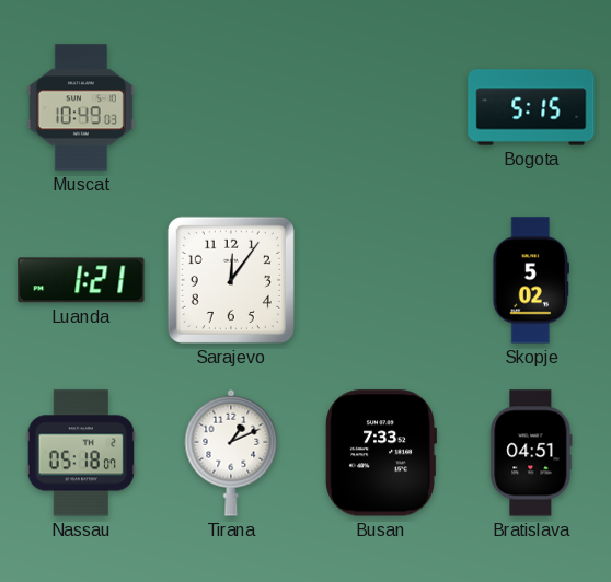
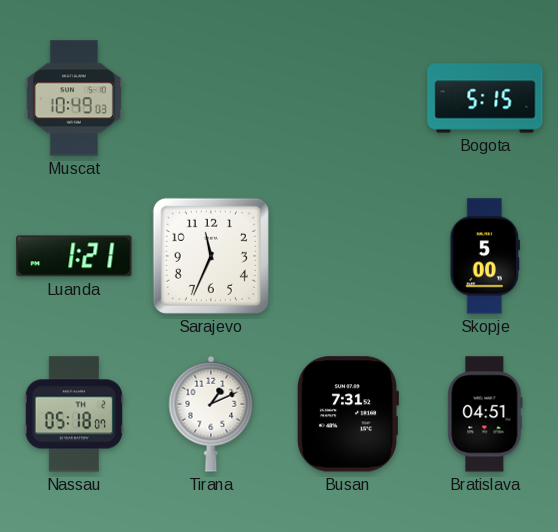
Sarajevo: 12:06 -> 11:34
Skopje: 5:02 -> 5:00
Busan: 7:33 -> 7:31
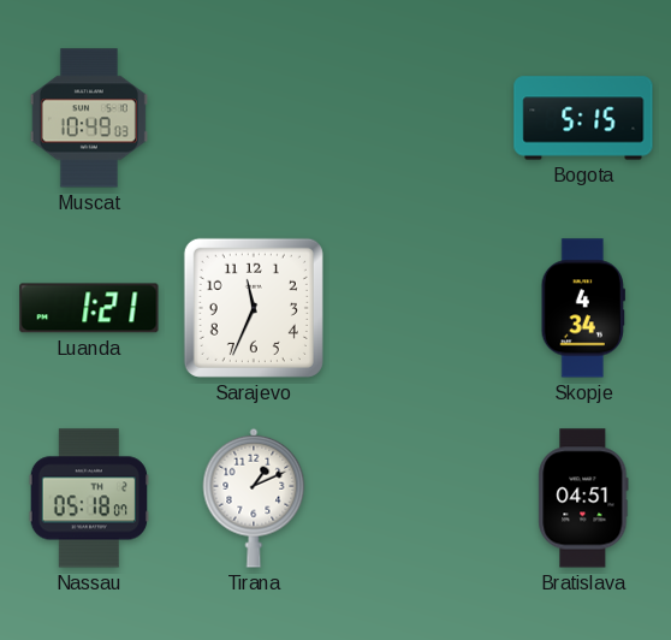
Skopje: 5:00 -> 4:34
Busan: 7:31 -> none
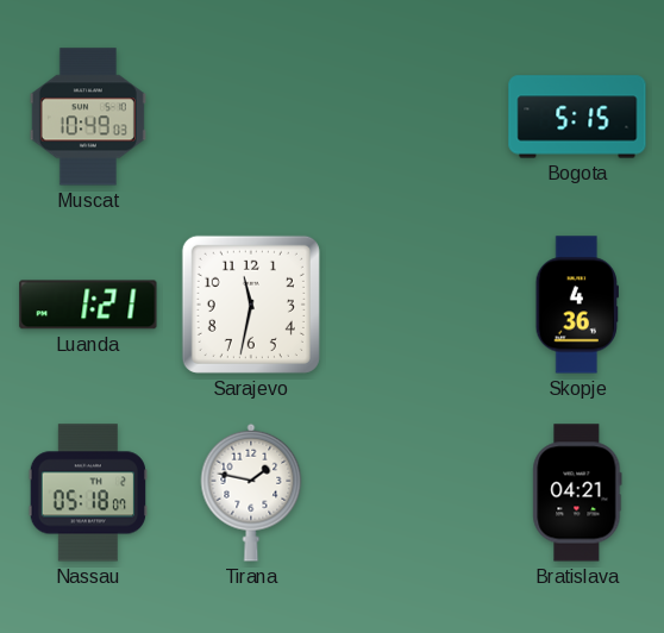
Sarajevo: 11:34 -> 11:32
Skopje: 4:34 -> 4:36
Tirana: 1:11 -> 1:47
Bratislava: 04:51 -> 04:21
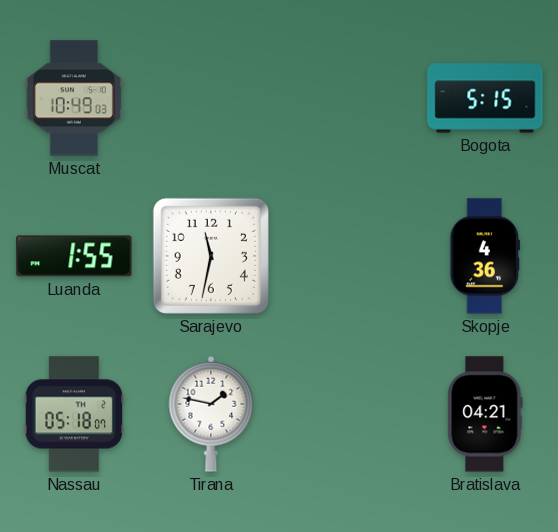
Luanda: 1:21 -> 1:55
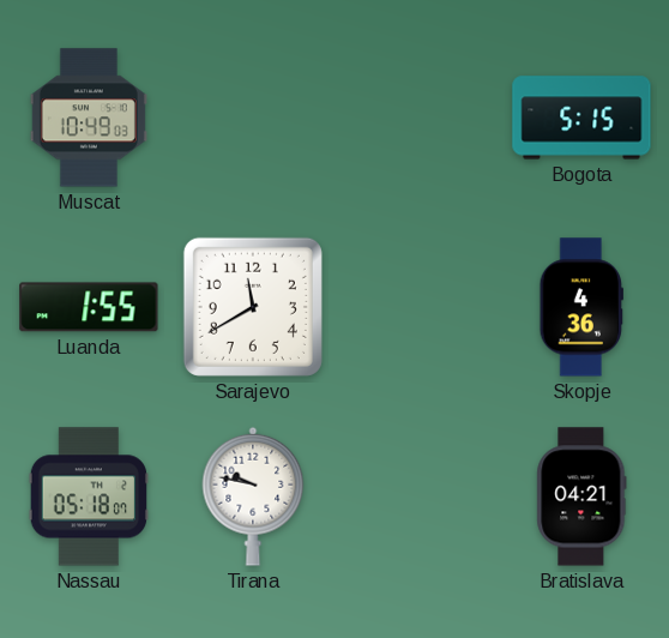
Sarajevo: 11:32 -> 11:40
Tirana: 1:47 -> 9:47
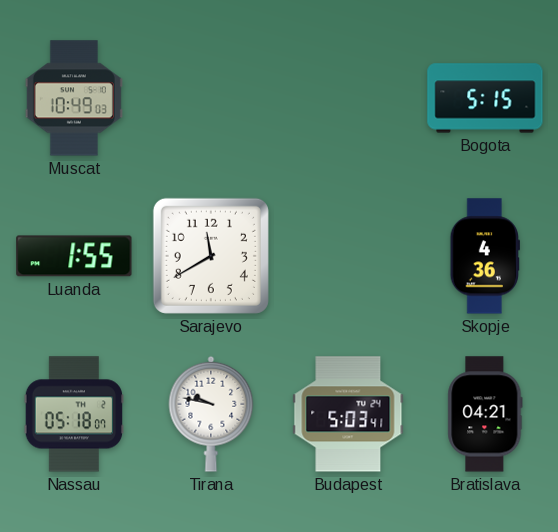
Budapest: none -> 5:03
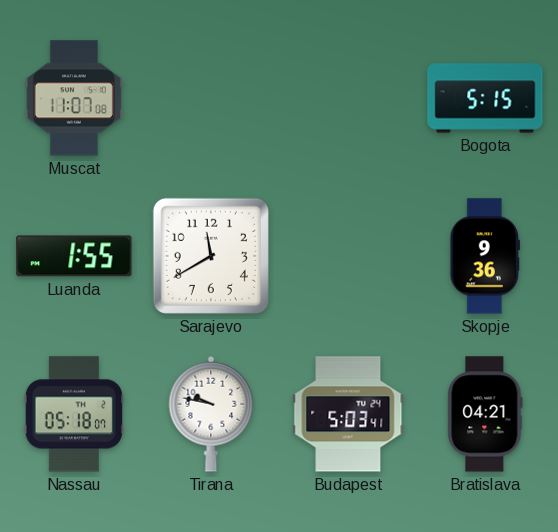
Muscat: 10:49 -> 11:07
Skopje: 4:36 -> 9:36
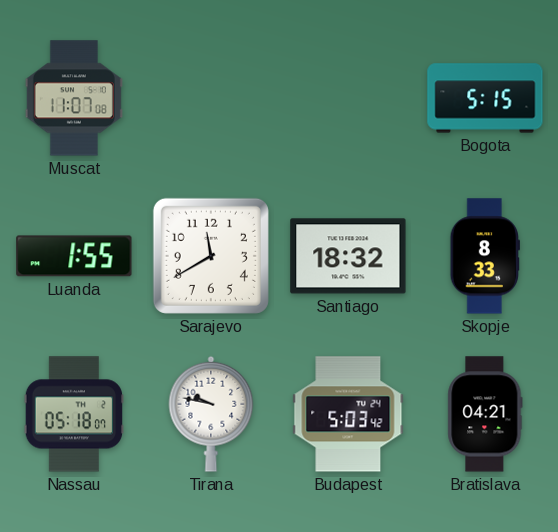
Santiago: none -> 18:32
Skopje: 9:36 -> 8:33
Budapest: 5:03:41 -> 5:03:42
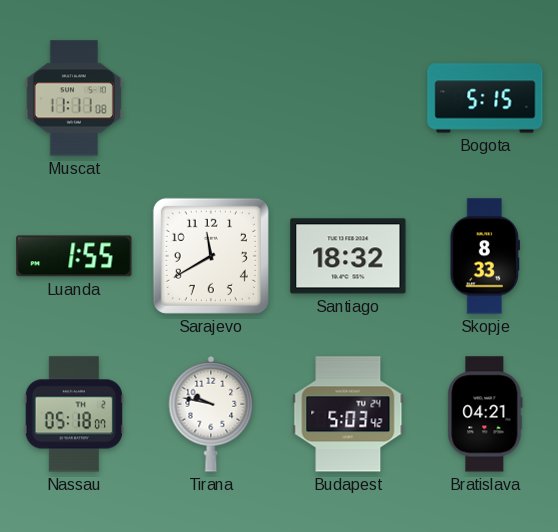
Muscat: 11:07 -> 11:11
